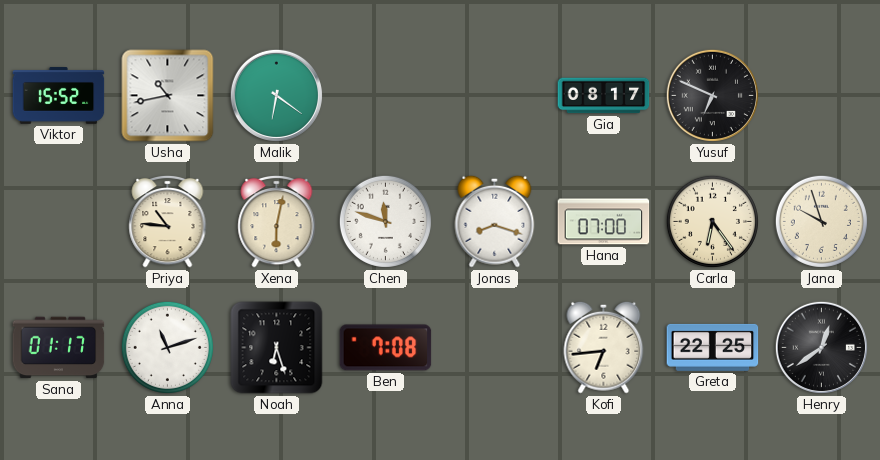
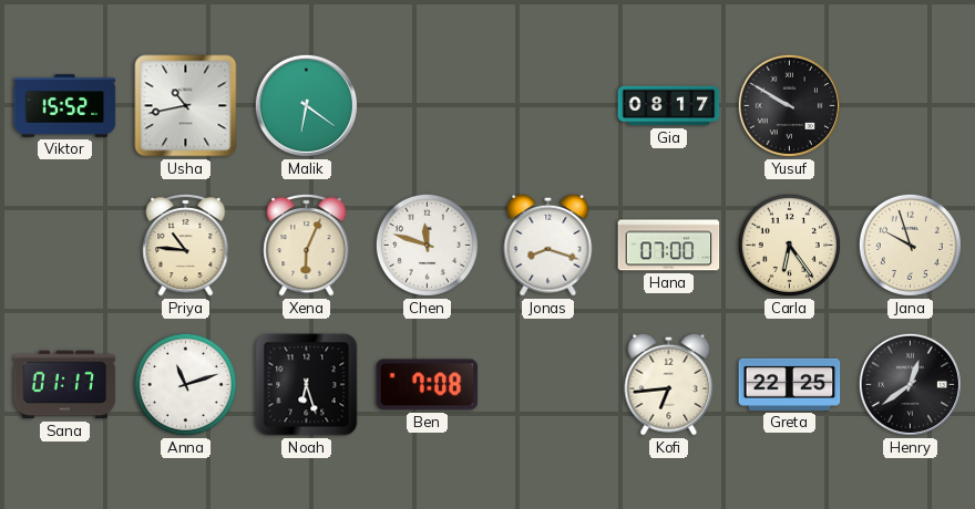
Yusuf: 6:49 -> 9:50
Xena: 6:02 -> 6:04
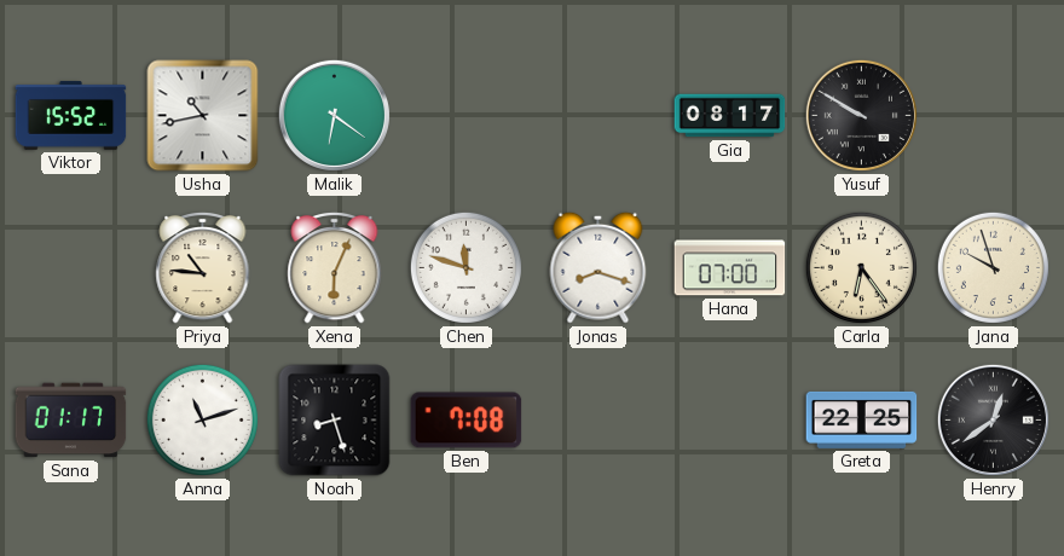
Noah: 6:27 -> 8:27
Kofi: 6:44 -> none
